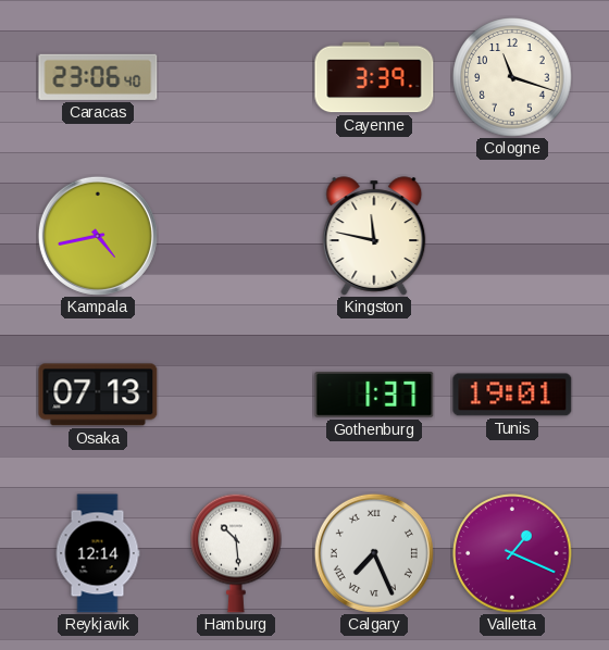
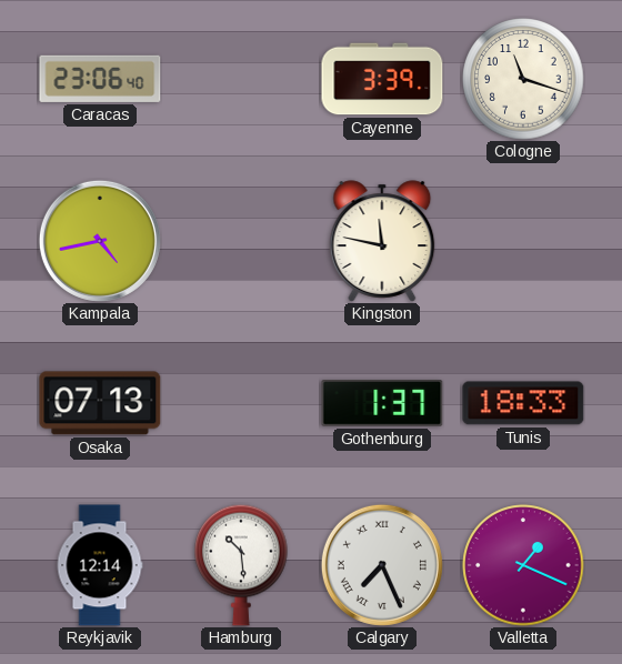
Tunis: 19:01 -> 18:33
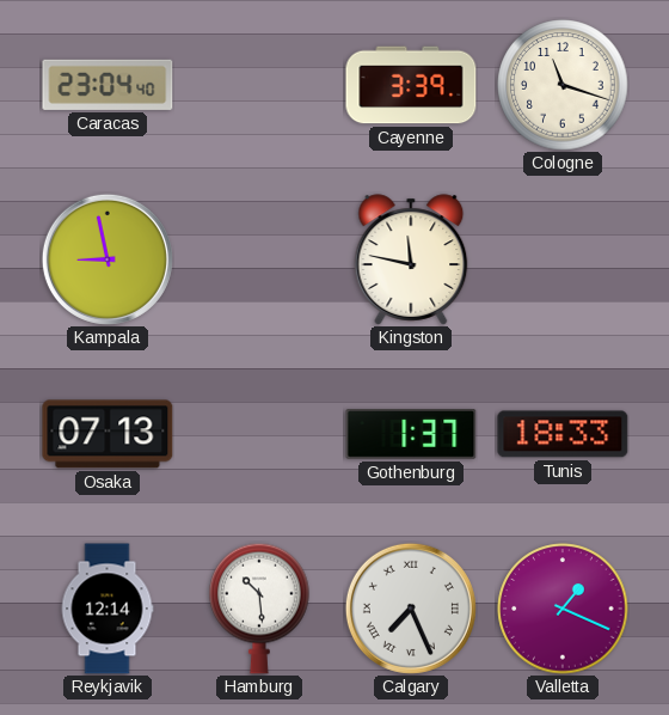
Caracas: 23:06 -> 23:04
Kampala: 4:43 -> 8:58
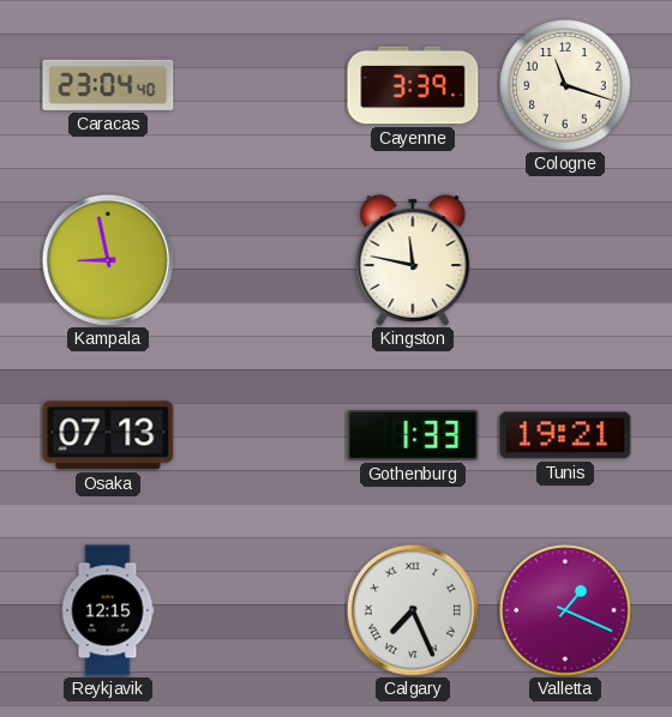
Gothenburg: 1:37 -> 1:33
Tunis: 18:33 -> 19:21
Reykjavik: 12:14 -> 12:15
Hamburg: 10:29 -> none
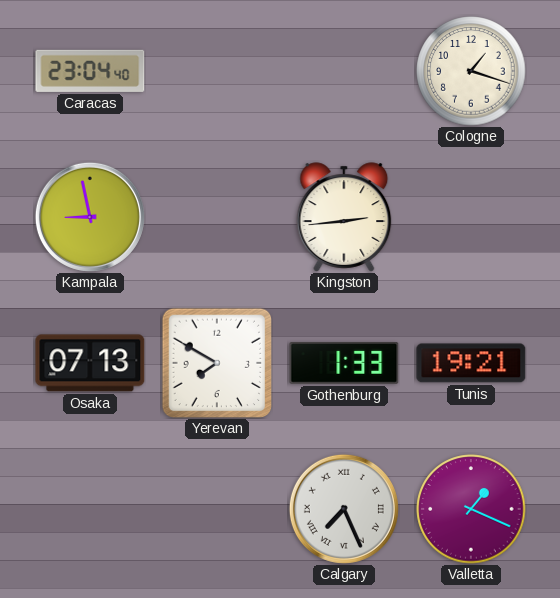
Cayenne: 3:39 -> none
Cologne: 11:18 -> 1:18
Kingston: 11:47 -> 2:44
Yerevan: none -> 7:50
Reykjavik: 12:15 -> none
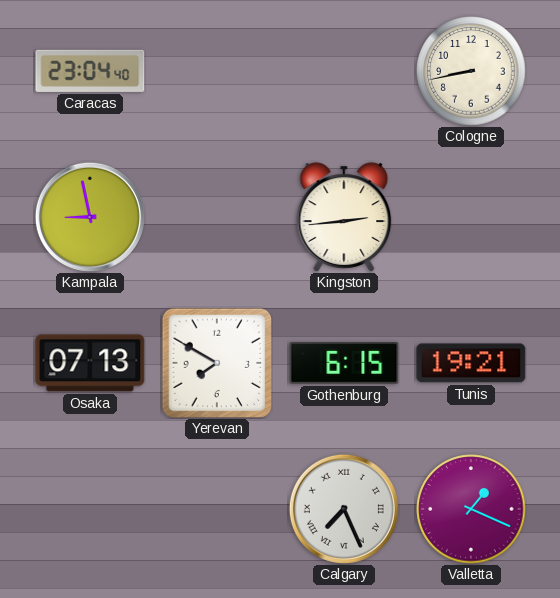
Cologne: 1:18 -> 8:43
Gothenburg: 1:33 -> 6:15
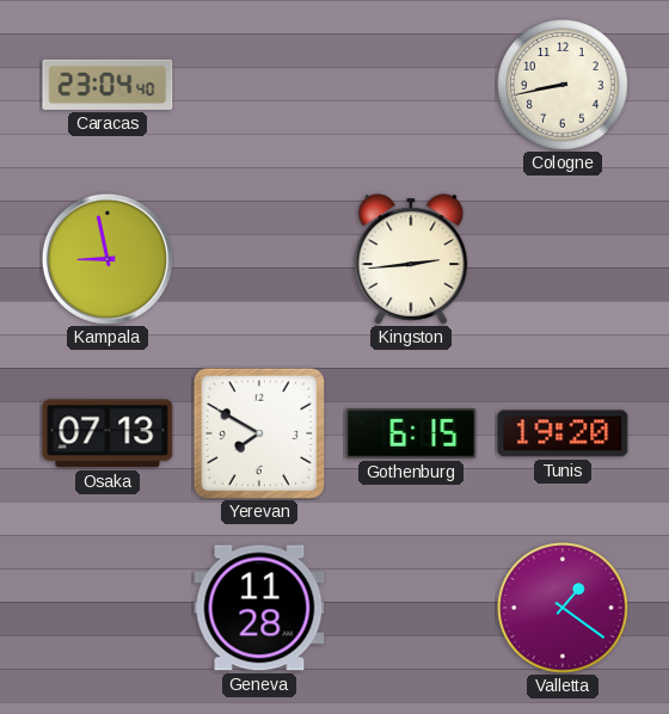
Tunis: 19:21 -> 19:20
Geneva: none -> 11:28
Calgary: 7:26 -> none
Valletta: 1:19 -> 1:21
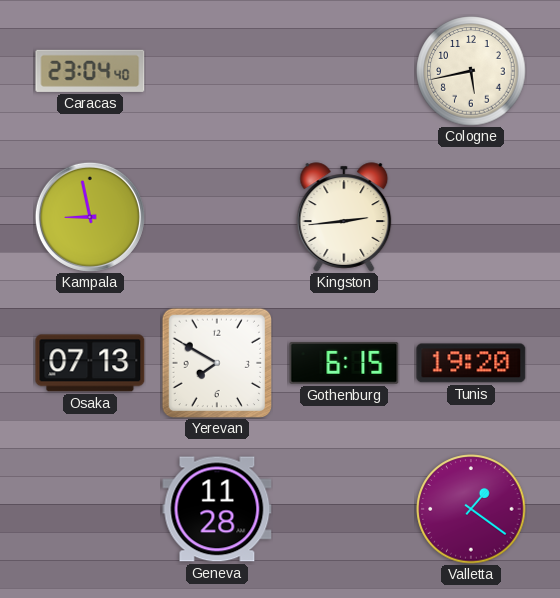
Cologne: 8:43 -> 5:43
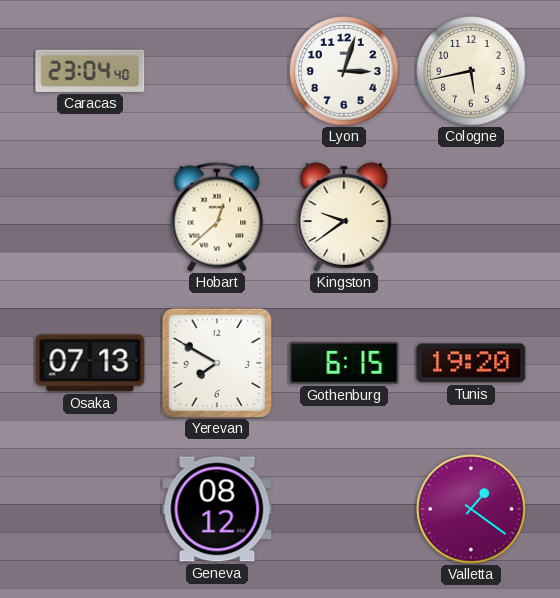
Lyon: none -> 3:03
Kampala: 8:58 -> none
Hobart: none -> 12:38
Kingston: 2:44 -> 9:39
Geneva: 11:28 -> 08:12
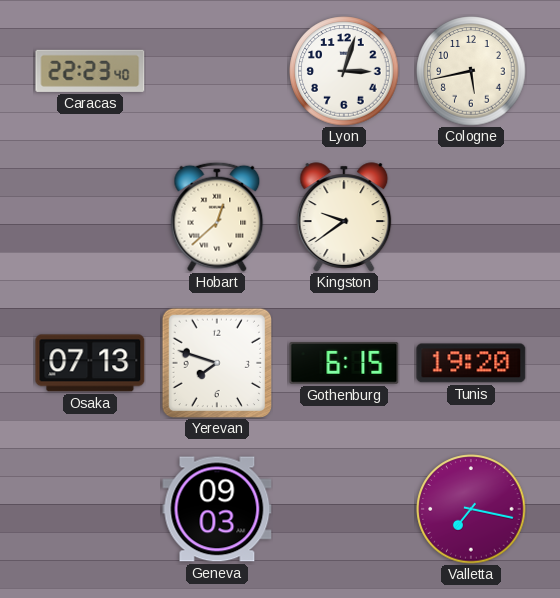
Caracas: 23:04 -> 22:23
Yerevan: 7:50 -> 7:48
Geneva: 08:12 -> 09:03
Valletta: 1:21 -> 7:17
